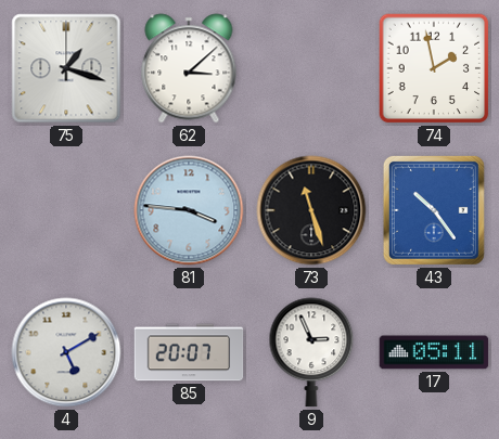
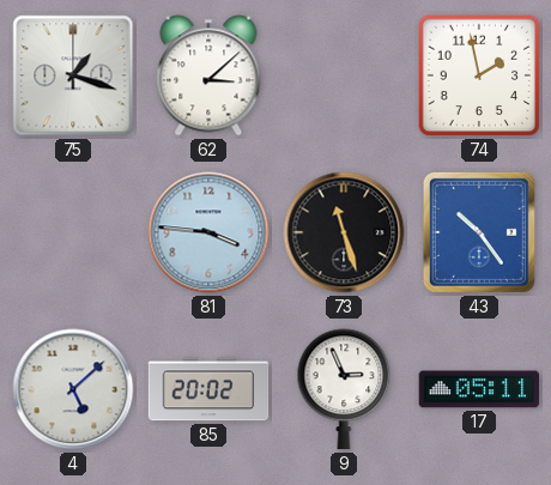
4: 5:10 -> 5:08
85: 20:07 -> 20:02
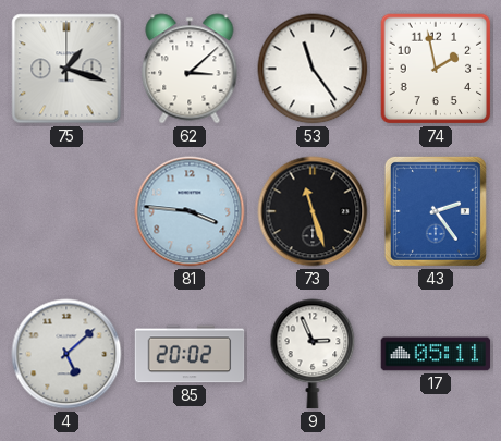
53: none -> 11:24
43: 10:24 -> 2:24
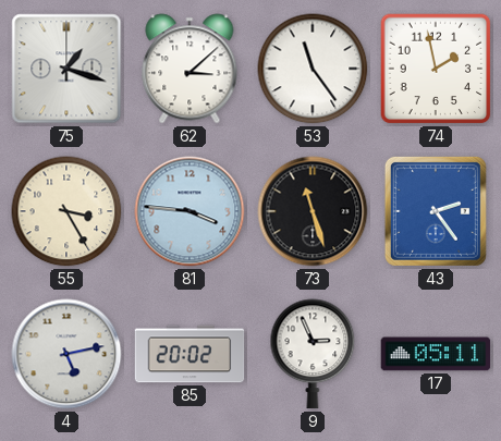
55: none -> 3:25
4: 5:08 -> 5:13
